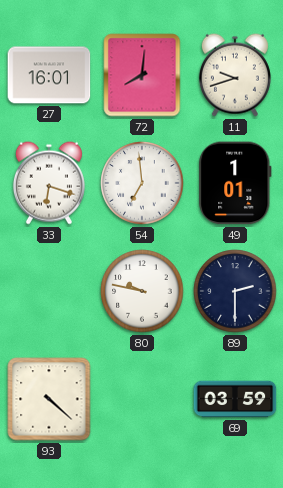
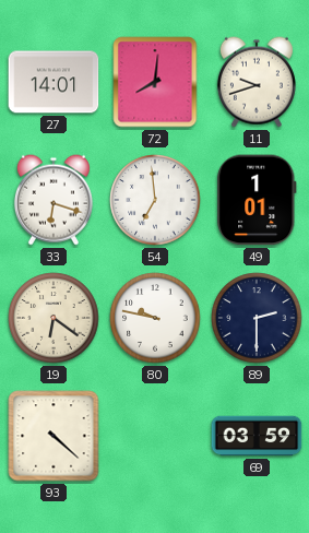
27: 16:01 -> 14:01
19: none -> 6:21
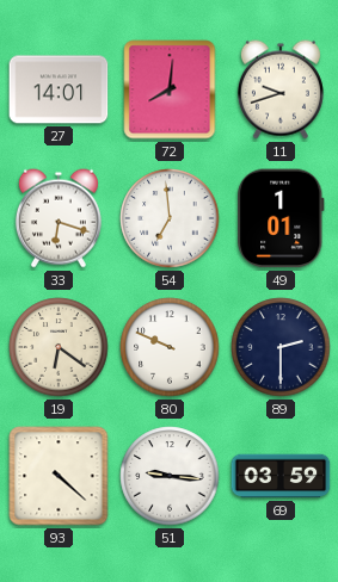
80: 9:47 -> 9:49
51: none -> 9:16
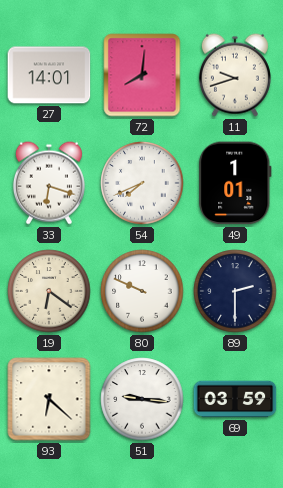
54: 6:59 -> 7:41
93: 4:22 -> 6:22
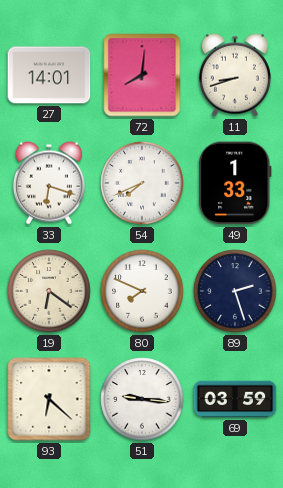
11: 9:42 -> 8:42
49: 1:01 -> 1:33
80: 9:49 -> 7:49
89: 2:30 -> 2:27
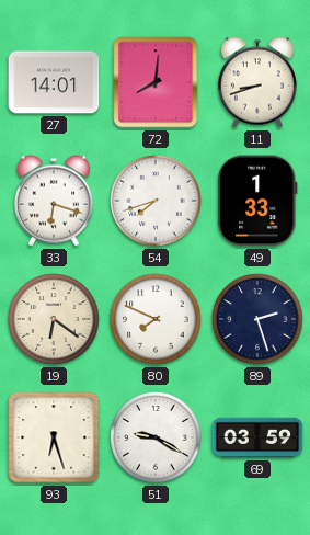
54: 7:41 -> 7:42
93: 6:22 -> 6:27
51: 9:16 -> 9:20
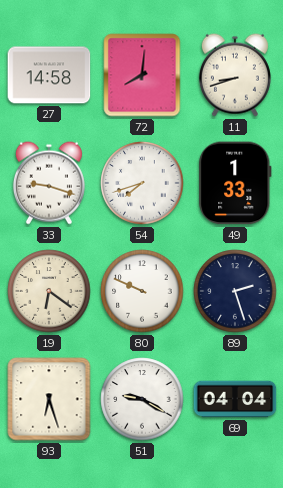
27: 14:01 -> 14:58
33: 6:18 -> 9:18
80: 7:49 -> 9:49
69: 03:59 -> 04:04
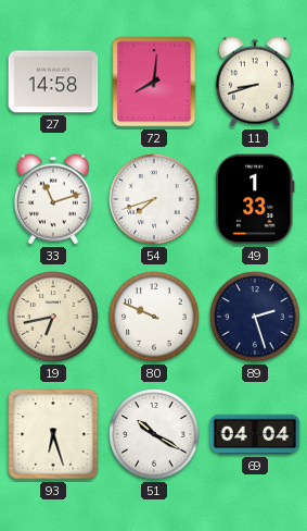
33: 9:18 -> 11:12
19: 6:21 -> 6:43
51: 9:20 -> 10:20
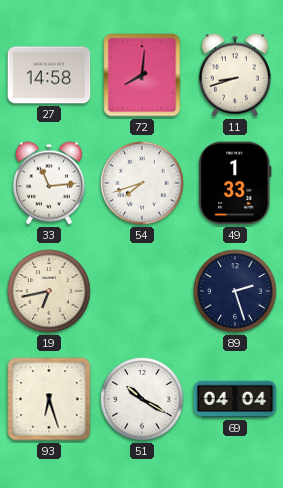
33: 11:12 -> 11:14
80: 9:49 -> none
